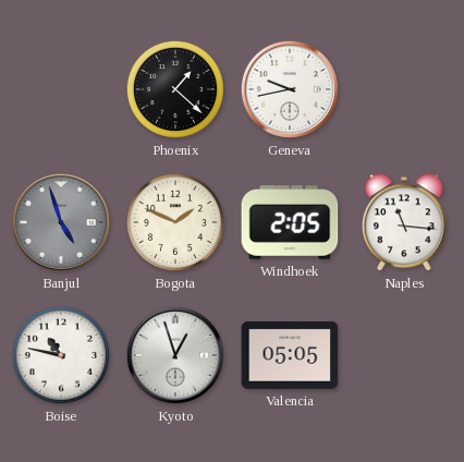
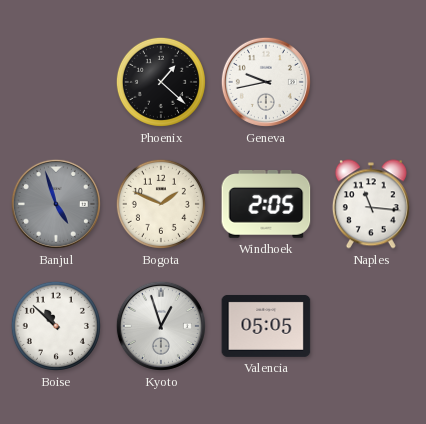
Boise: 10:47 -> 10:52
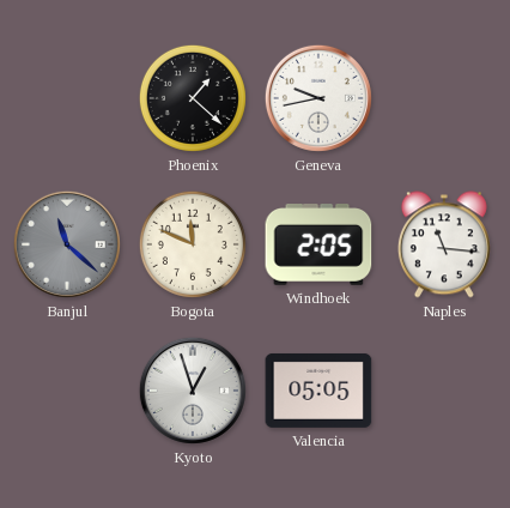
Banjul: 4:57 -> 11:22
Bogota: 1:49 -> 11:49
Boise: 10:52 -> none
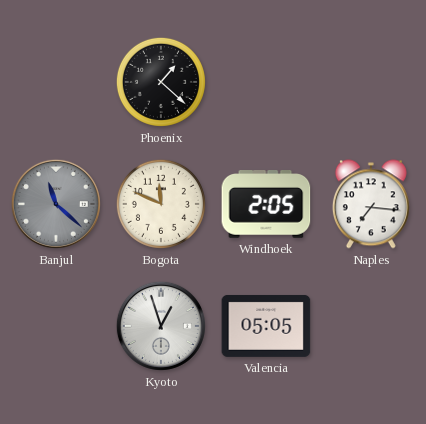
Geneva: 9:43 -> none
Naples: 11:16 -> 7:16
